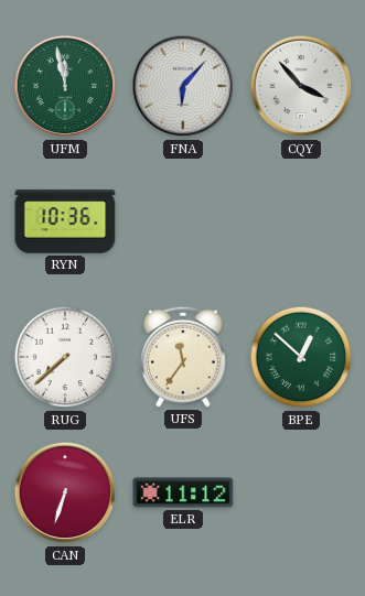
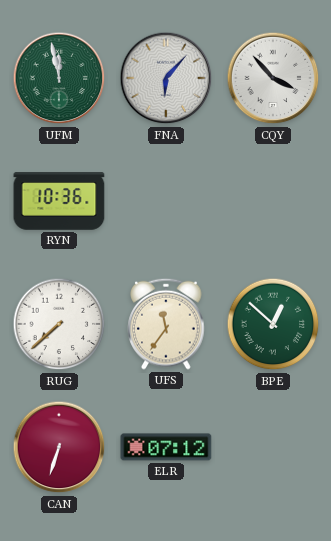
ELR: 11:12 -> 07:12
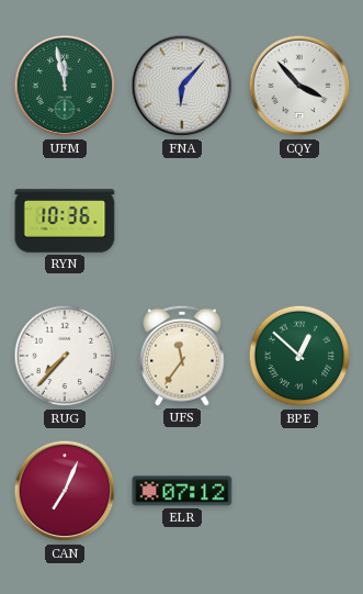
RUG: 7:38 -> 7:37
CAN: 6:33 -> 7:04
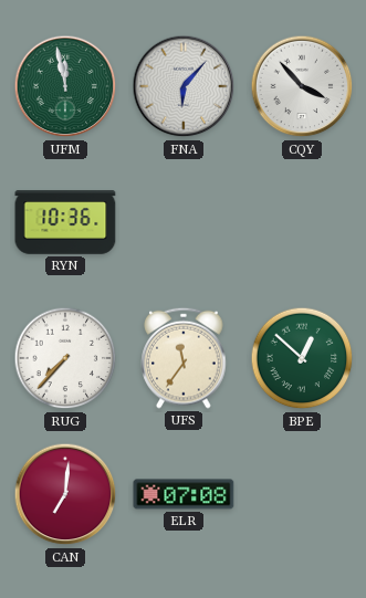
CAN: 7:04 -> 7:01
ELR: 07:12 -> 07:08
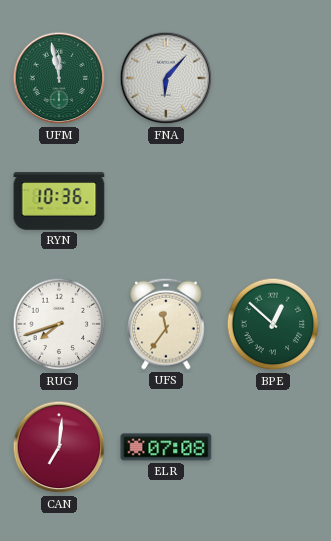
CQY: 3:53 -> none
RUG: 7:37 -> 7:42
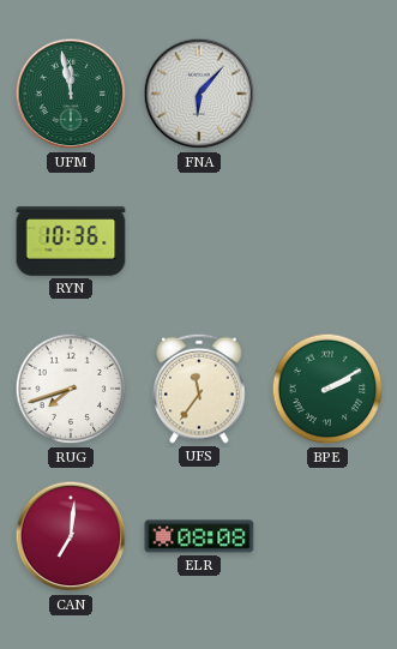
BPE: 12:52 -> 2:10
ELR: 07:08 -> 08:08
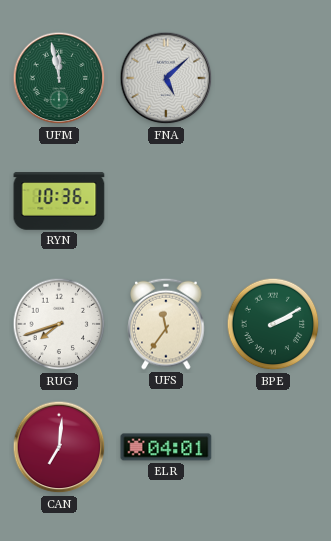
FNA: 6:07 -> 5:08
ELR: 08:08 -> 04:01
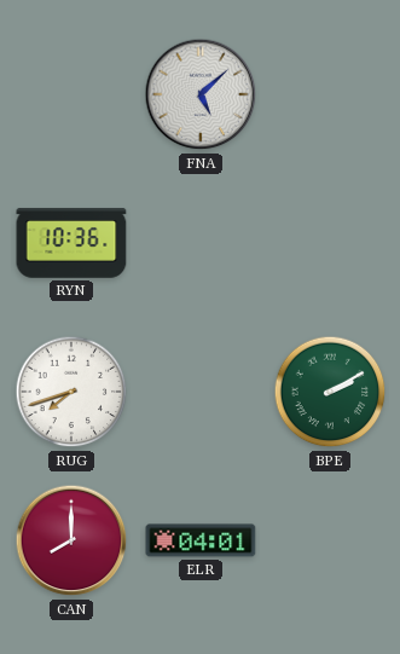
UFM: 11:58 -> none
UFS: 11:36 -> none
CAN: 7:01 -> 8:00
